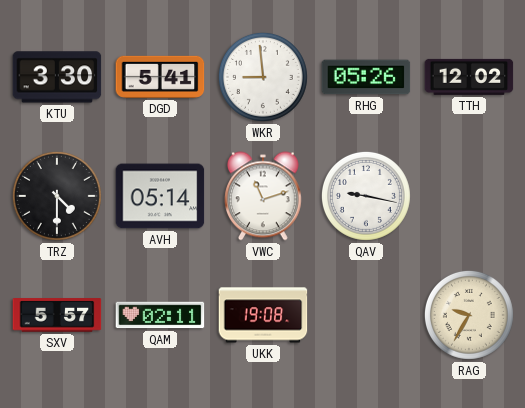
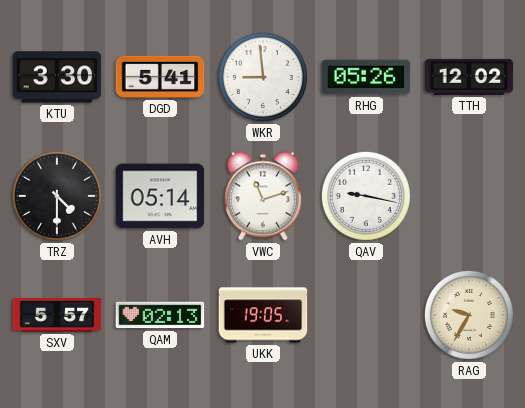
QAM: 02:11 -> 02:13
UKK: 19:08 -> 19:05
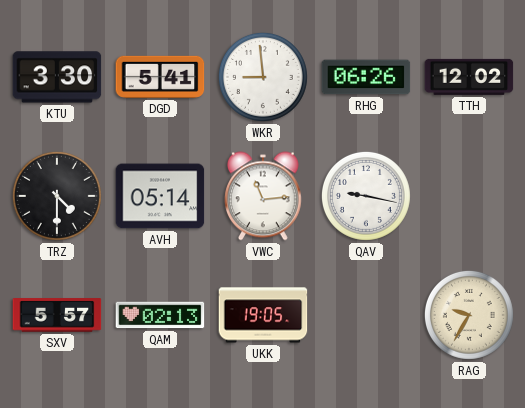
RHG: 05:26 -> 06:26
VWC: 11:12 -> 11:14
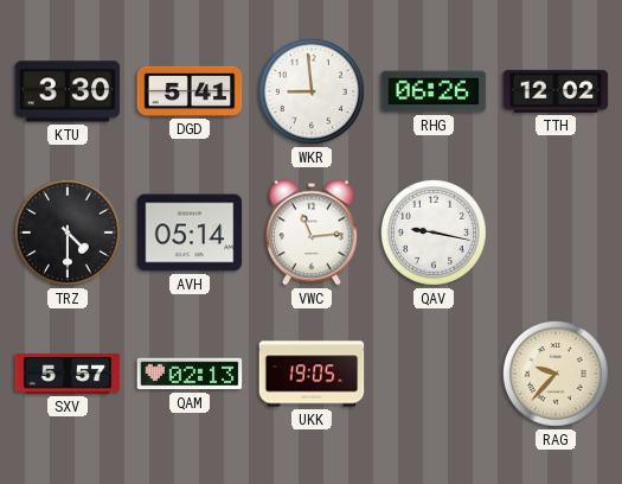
RAG: 9:35 -> 9:37
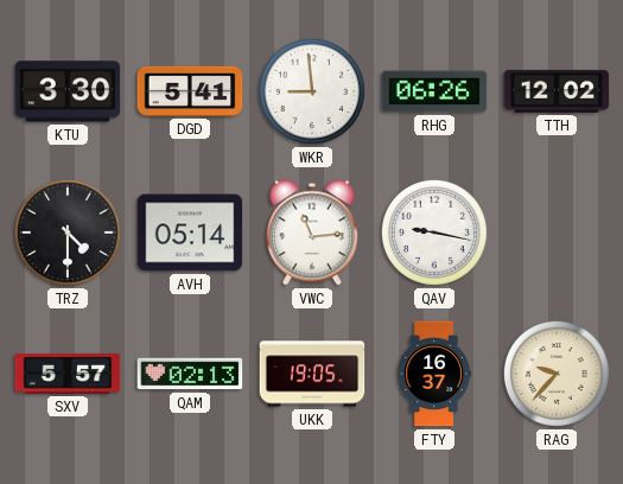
FTY: none -> 16:37
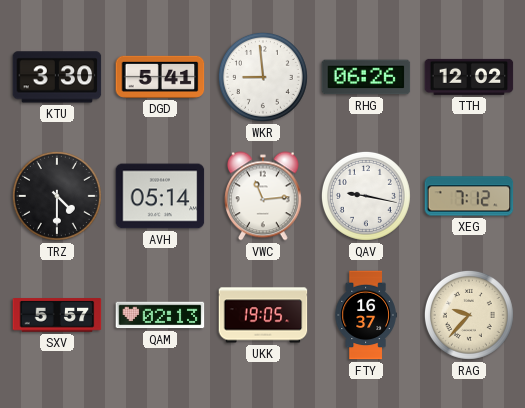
XEG: none -> 7:12
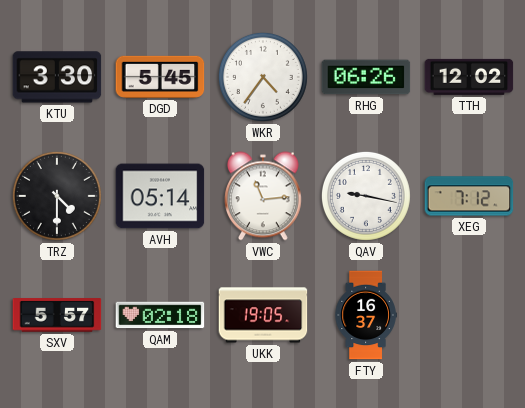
DGD: 5:41 -> 5:45
WKR: 8:59 -> 4:36
QAM: 02:13 -> 02:18
RAG: 9:37 -> none
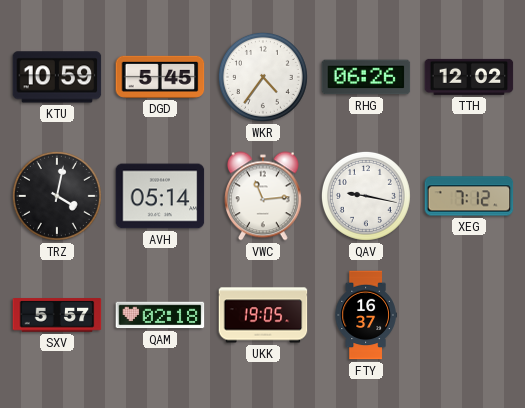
KTU: 3:30 -> 10:59
TRZ: 4:30 -> 4:02
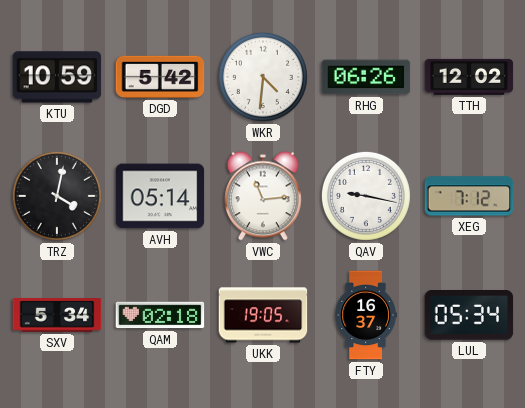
DGD: 5:45 -> 5:42
WKR: 4:36 -> 4:31
SXV: 5:57 -> 5:34
LUL: none -> 05:34
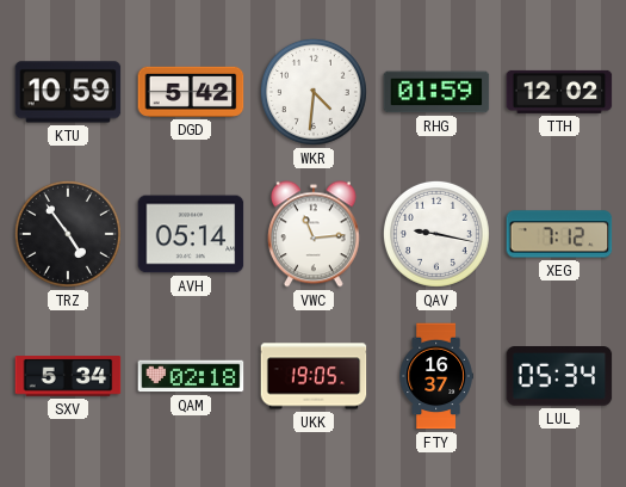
RHG: 06:26 -> 01:59
TRZ: 4:02 -> 4:54
